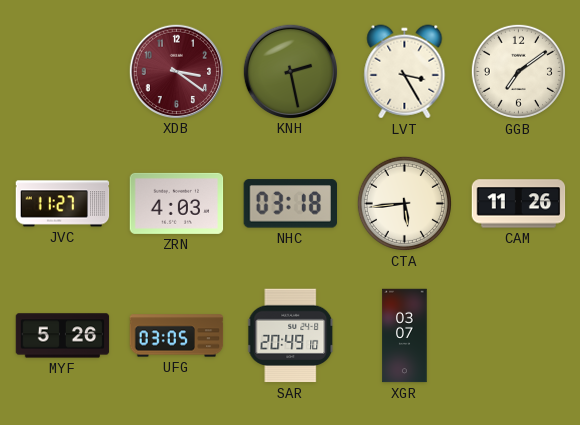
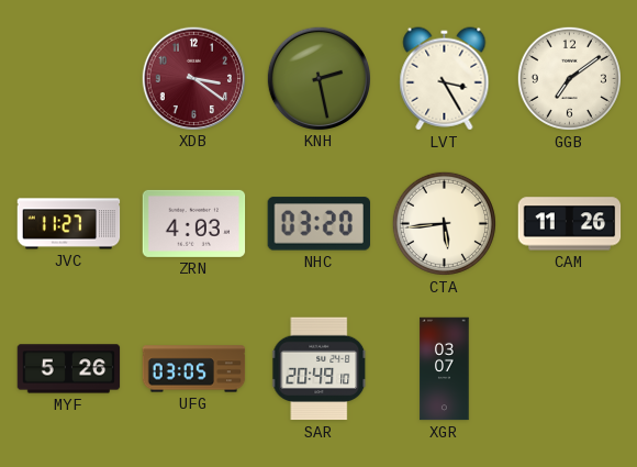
NHC: 03:18 -> 03:20
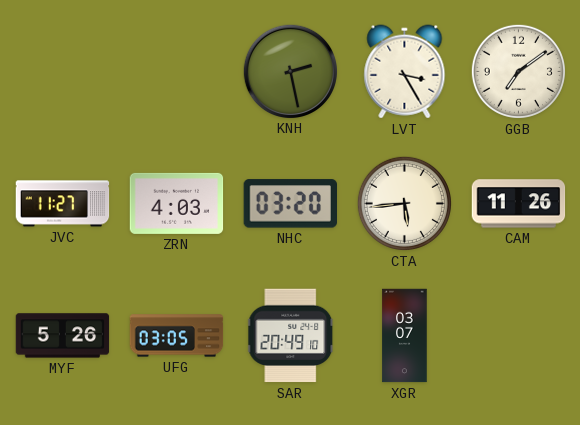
XDB: 3:21 -> none
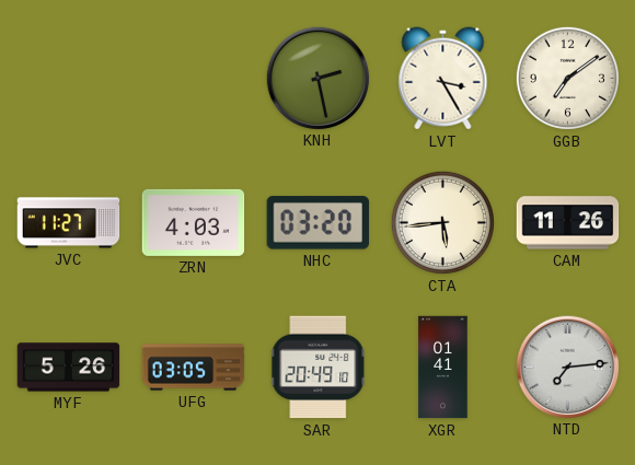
XGR: 03:07 -> 01:41
NTD: none -> 7:14
